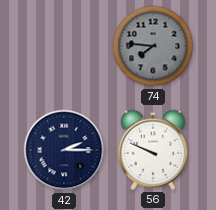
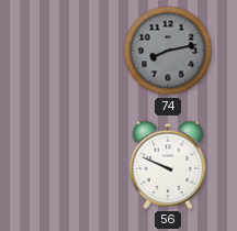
74: 7:46 -> 8:13
42: 2:15 -> none
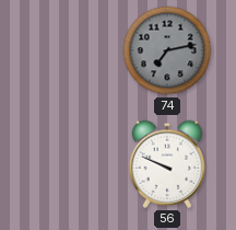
74: 8:13 -> 7:13
